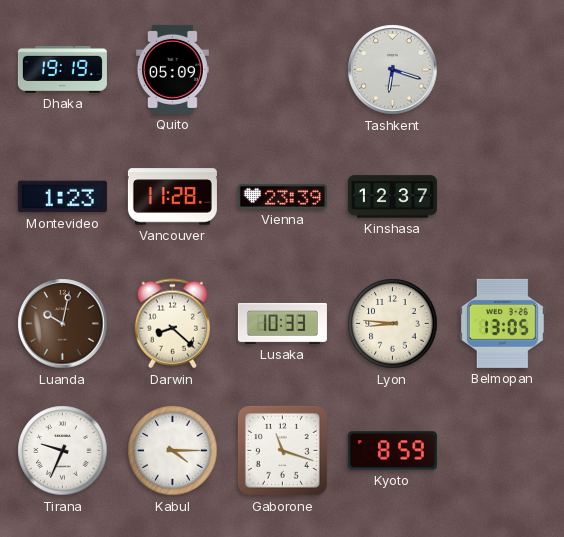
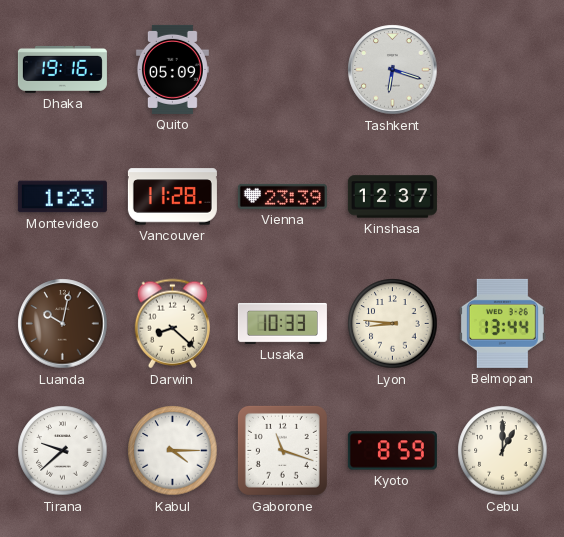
Dhaka: 19:19 -> 19:16
Belmopan: 13:05 -> 13:44
Tirana: 9:34 -> 9:38
Cebu: none -> 1:00
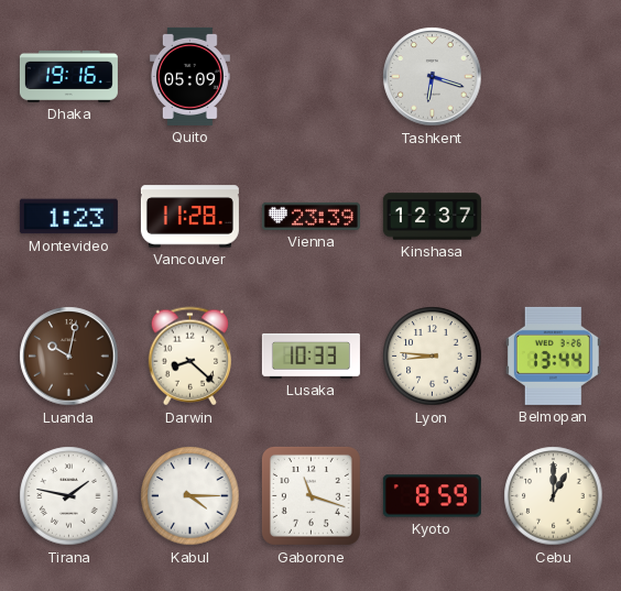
Tirana: 9:38 -> 1:47
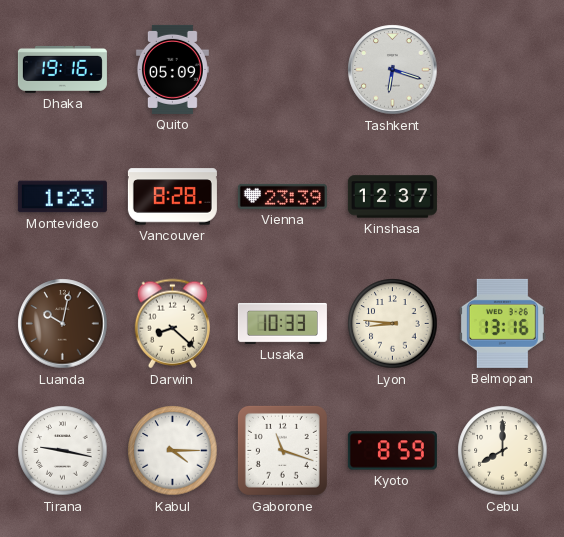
Vancouver: 11:28 -> 8:28
Belmopan: 13:44 -> 13:16
Tirana: 1:47 -> 9:17
Cebu: 1:00 -> 8:00
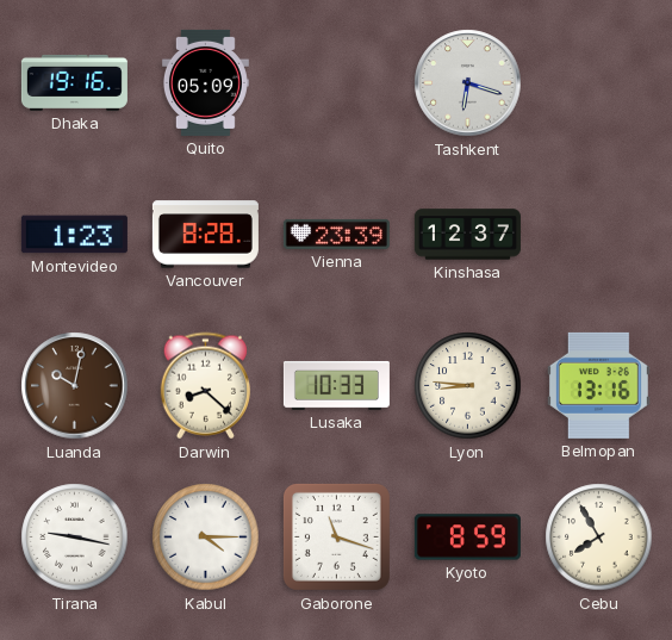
Cebu: 8:00 -> 7:55
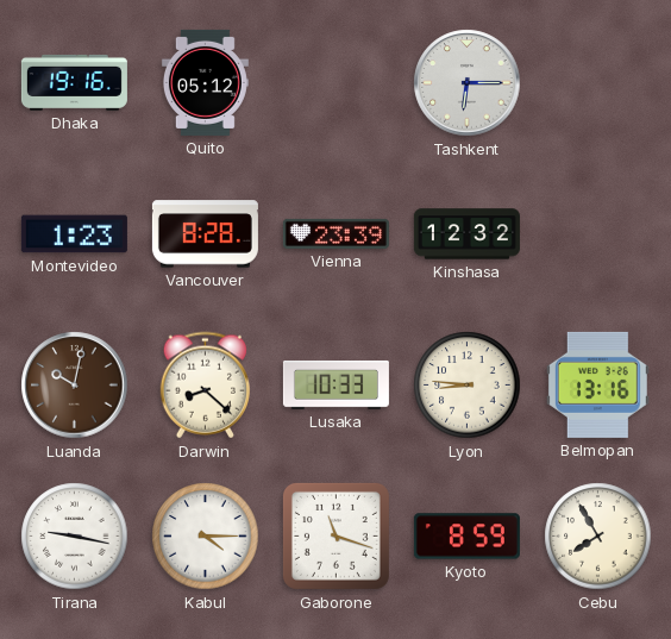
Quito: 05:09 -> 05:12
Tashkent: 6:18 -> 6:15
Kinshasa: 12:37 -> 12:32
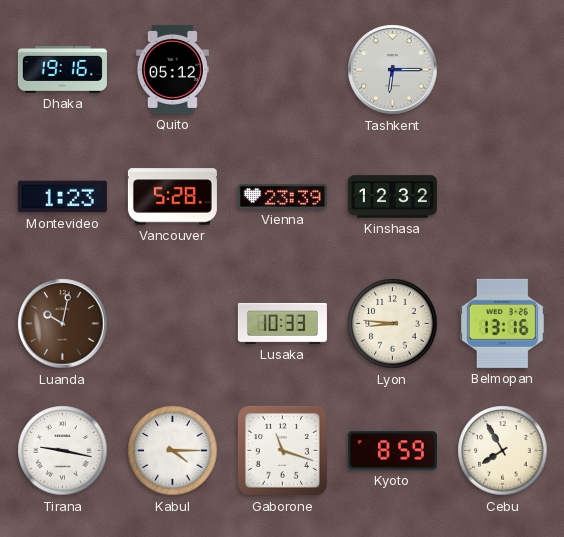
Vancouver: 8:28 -> 5:28
Darwin: 8:22 -> none
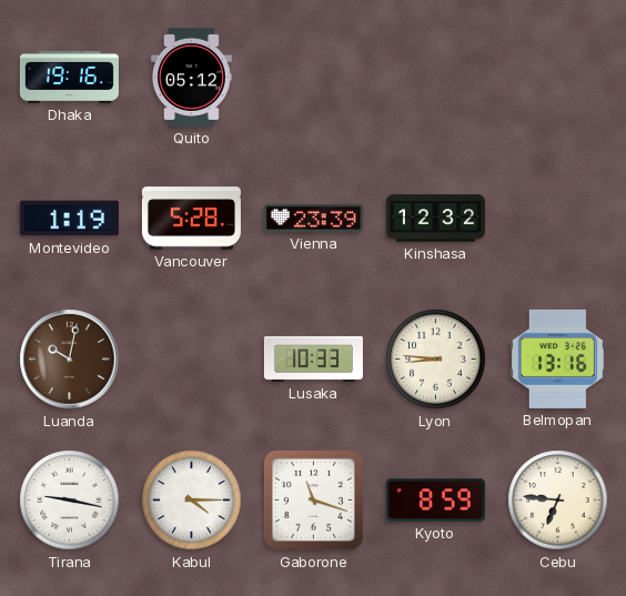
Tashkent: 6:15 -> none
Montevideo: 1:23 -> 1:19
Cebu: 7:55 -> 6:46
